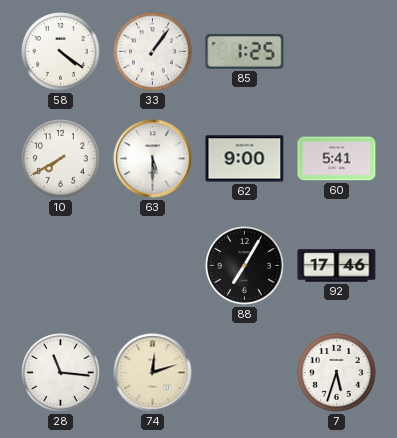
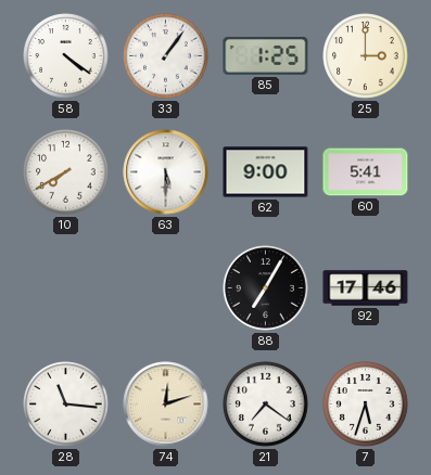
25: none -> 3:00
21: none -> 7:21
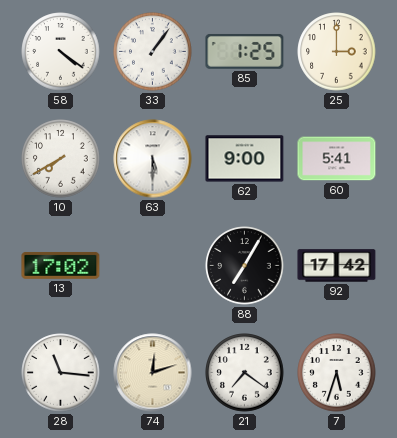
13: none -> 17:02
92: 17:46 -> 17:42
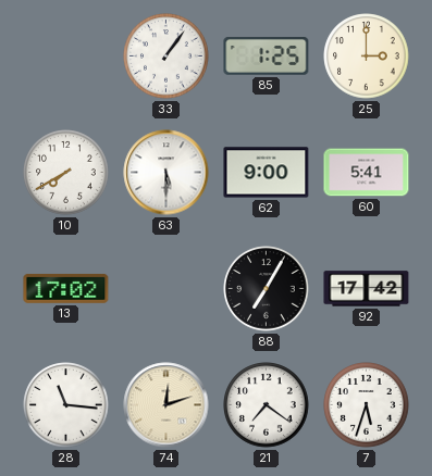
58: 4:21 -> none
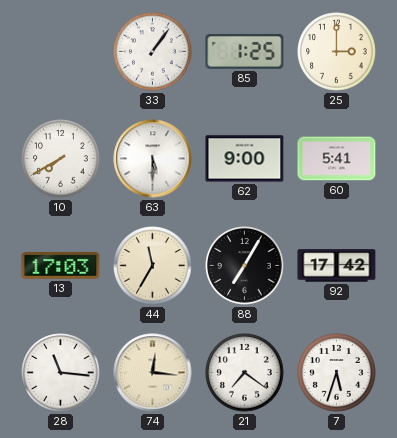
13: 17:02 -> 17:03
44: none -> 11:35
74: 12:12 -> 12:16
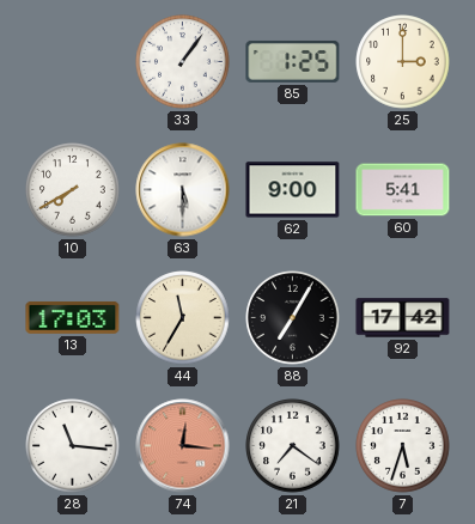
74 dial: cream -> salmon
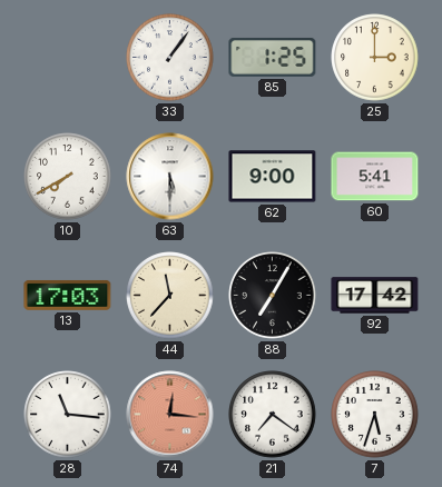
44: 11:35 -> 11:37
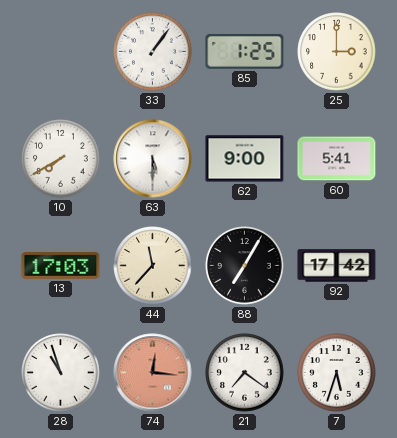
28: 11:16 -> 10:57
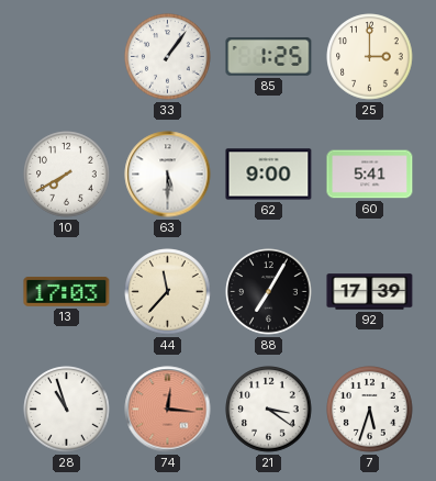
92: 17:42 -> 17:39
21: 7:21 -> 3:21
